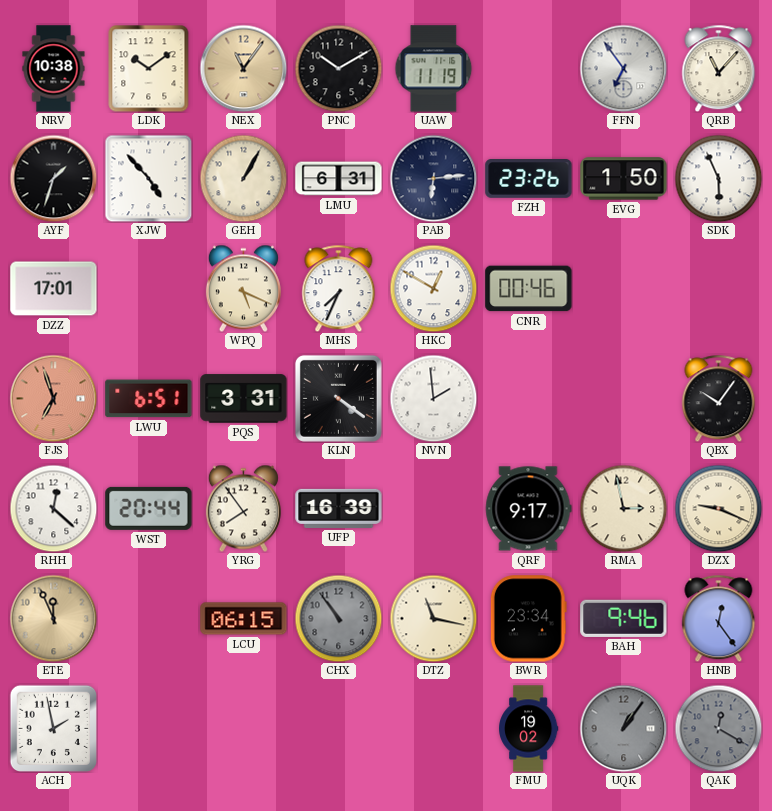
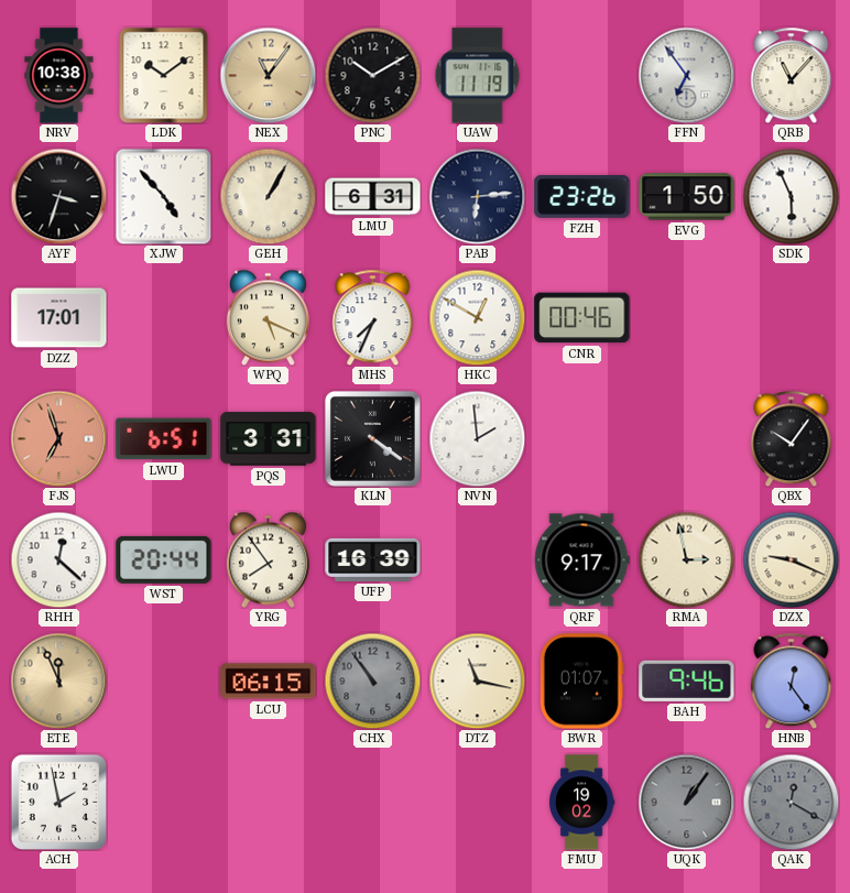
AYF: 1:33 -> 3:33
BWR: 23:34 -> 01:07
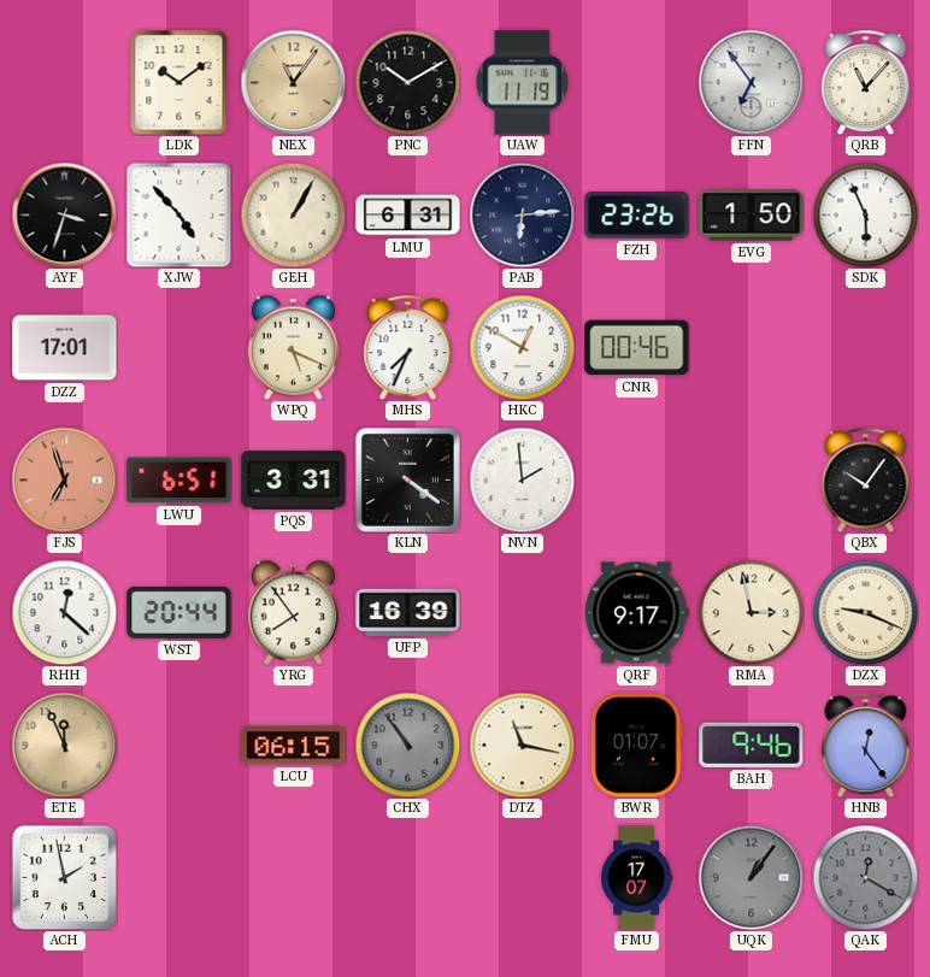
NRV: 10:38 -> none
FMU: 19:02 -> 17:07
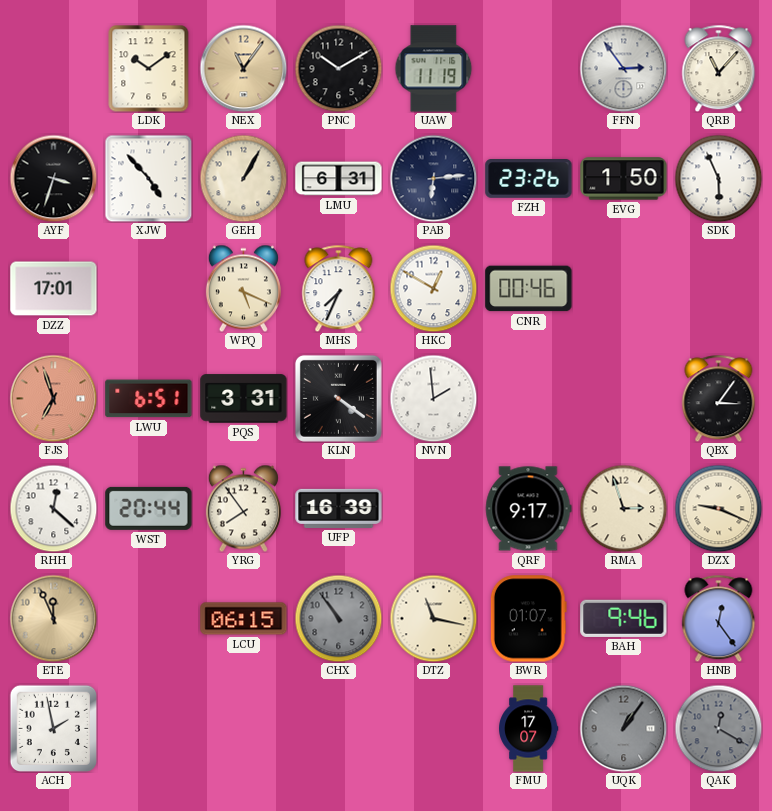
FFN: 6:54 -> 2:54
QBX: 10:06 -> 3:06
RMA: 2:58 -> 2:57
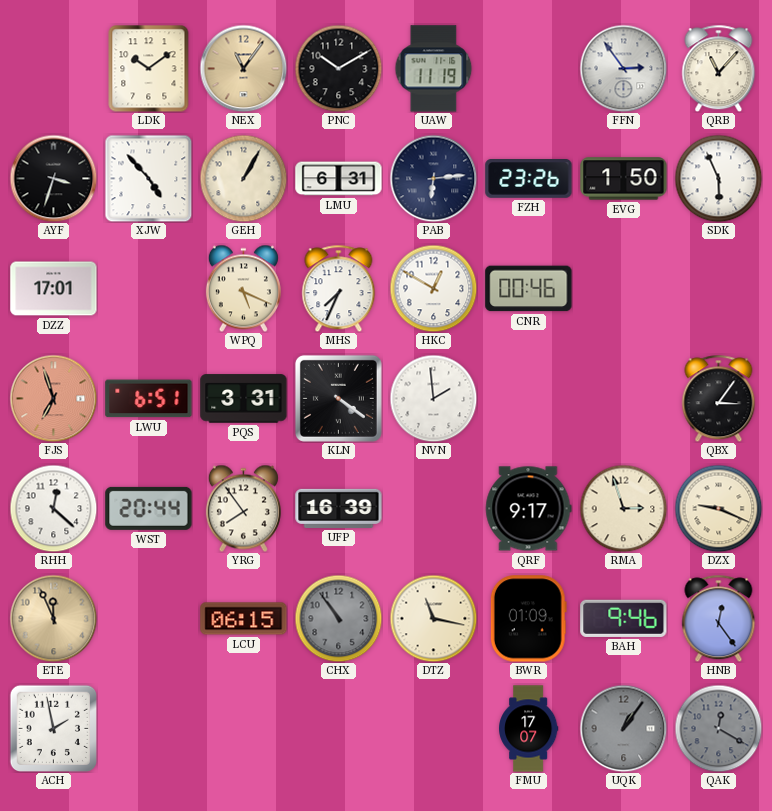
BWR: 01:07 -> 01:09
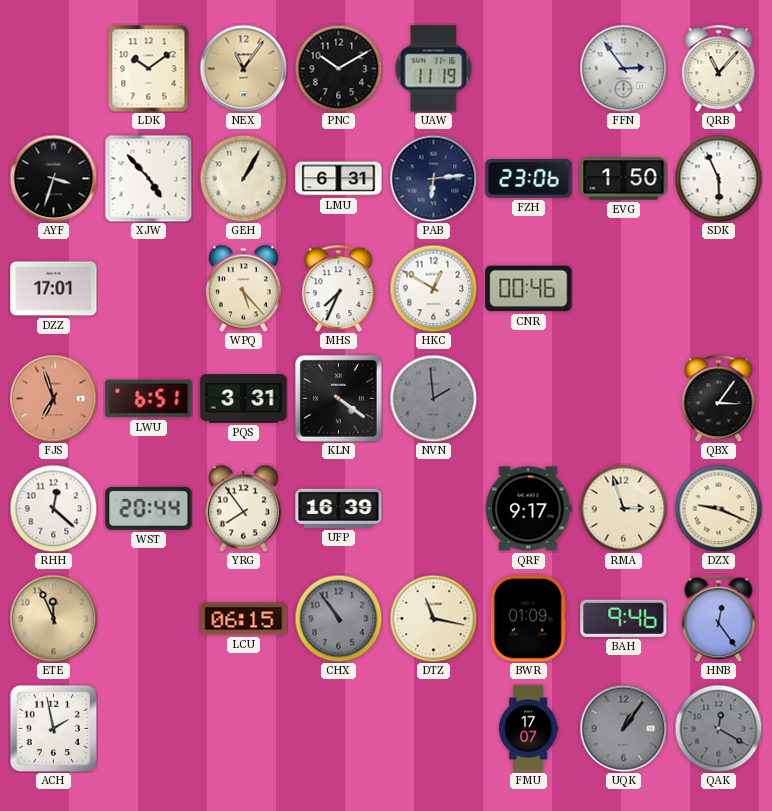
FZH: 23:26 -> 23:06
WPQ: 5:19 -> 5:23
NVN dial: white -> grey
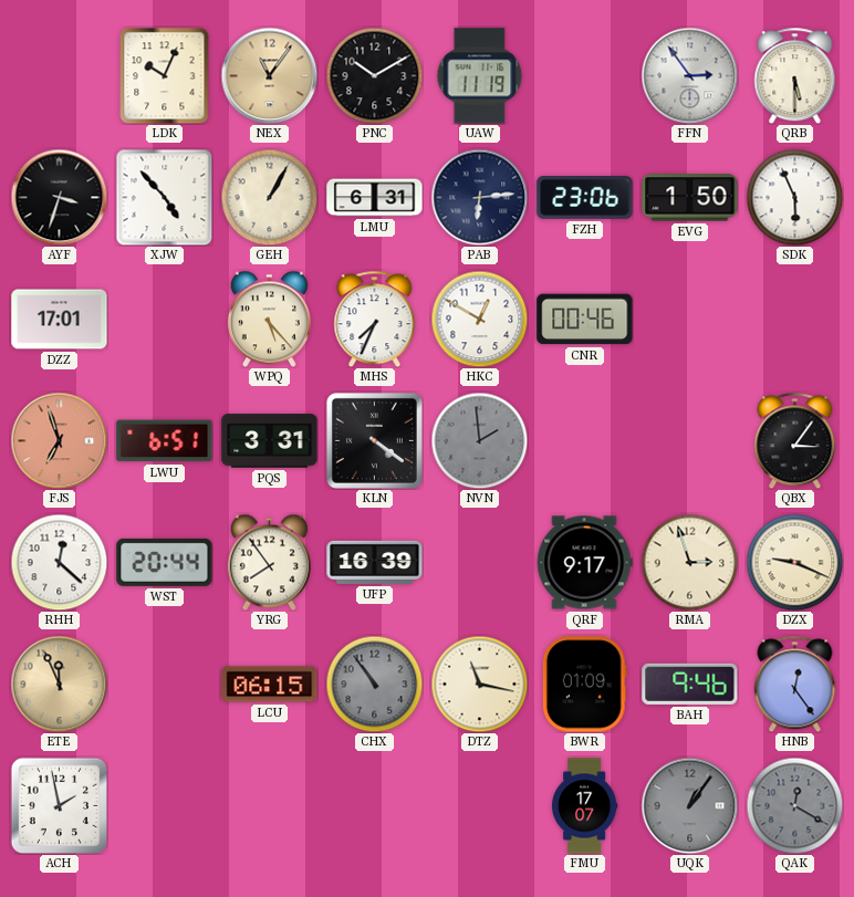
LDK: 10:09 -> 10:04
QRB: 11:07 -> 5:30
